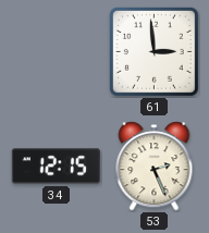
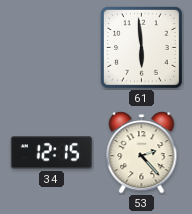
61: 2:59 -> 5:59
53: 2:26 -> 2:23
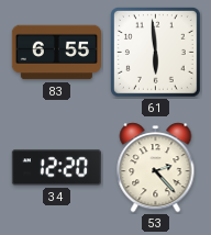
83: none -> 6:55
34: 12:15 -> 12:20
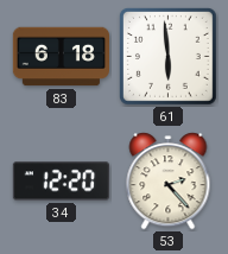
83: 6:55 -> 6:18
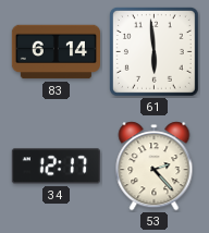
83: 6:18 -> 6:14
34: 12:20 -> 12:17
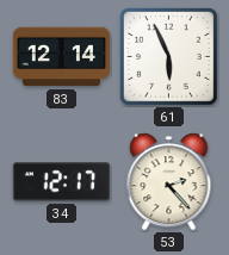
83: 6:14 -> 12:14
61: 5:59 -> 5:56
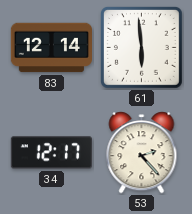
61: 5:56 -> 5:59
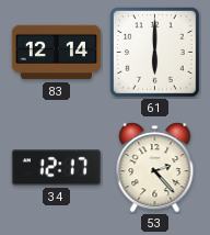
61: 5:59 -> 6:00
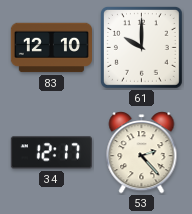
83: 12:14 -> 12:10
61: 6:00 -> 10:00
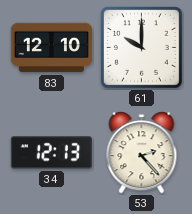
34: 12:17 -> 12:13
